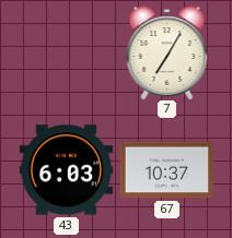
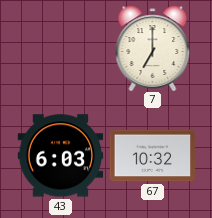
7: 7:05 -> 7:00
67: 10:37 -> 10:32
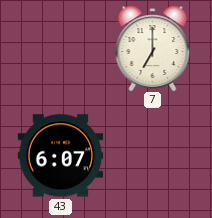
43: 6:03 -> 6:07
67: 10:32 -> none
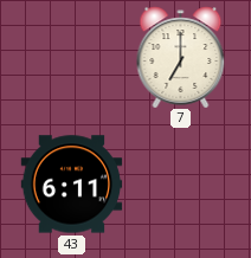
43: 6:07 -> 6:11
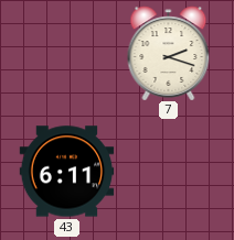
7: 7:00 -> 2:18
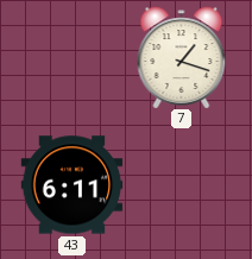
7: 2:18 -> 1:18
